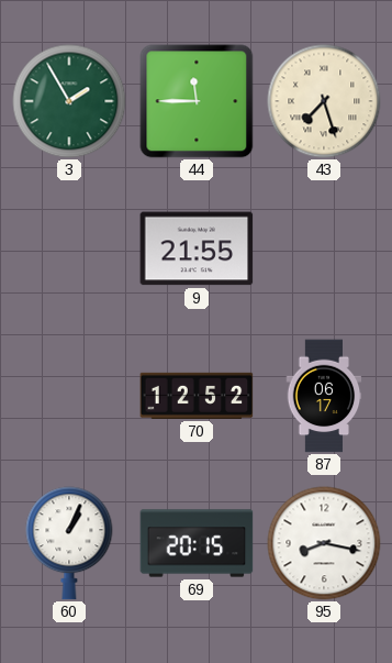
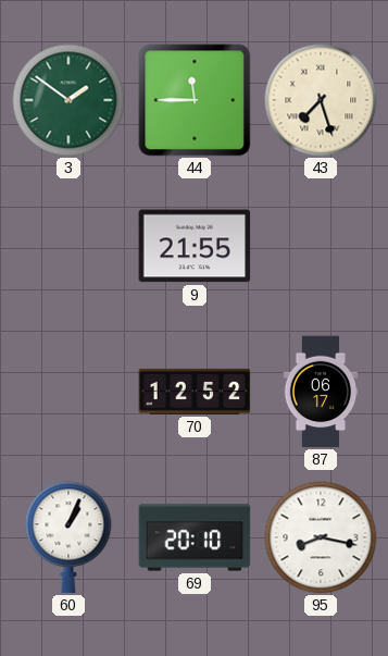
3: 1:55 -> 1:51
69: 20:15 -> 20:10
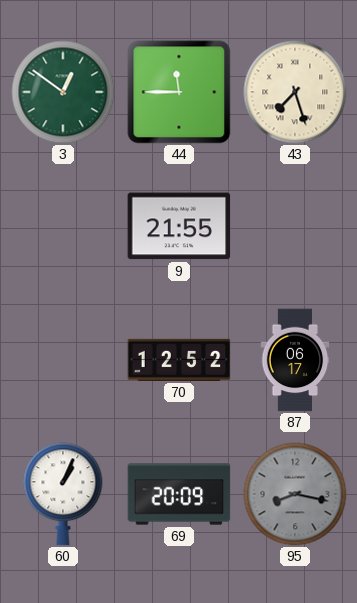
3: 1:51 -> 12:51
69: 20:10 -> 20:09
95 dial: white -> grey
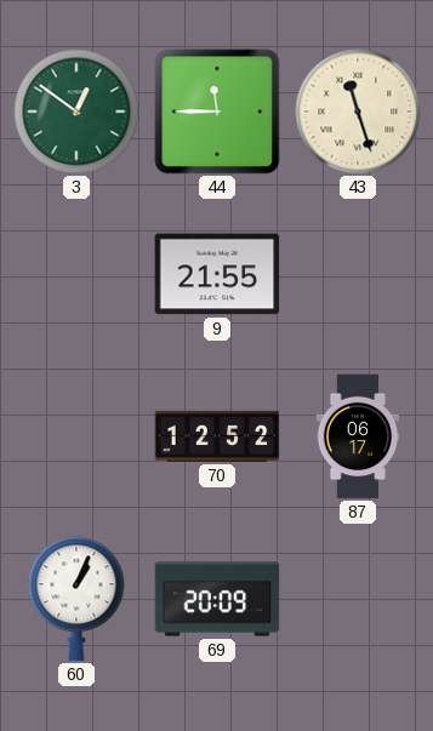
43: 7:27 -> 11:27
95: 8:17 -> none
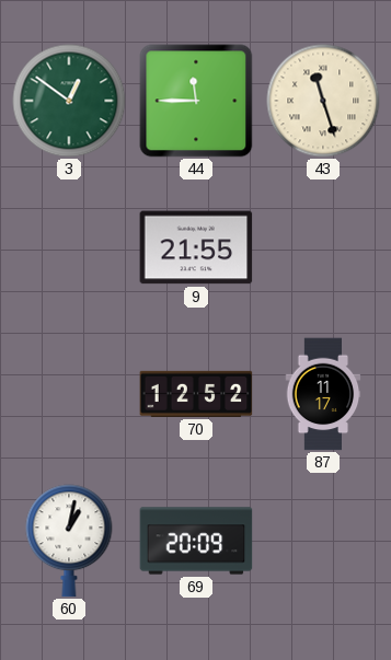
87: 06:17 -> 11:17
60: 1:04 -> 1:02
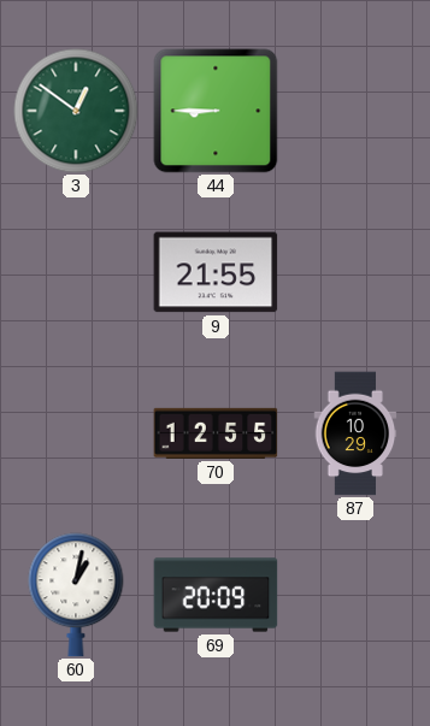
44: 11:45 -> 8:45
43: 11:27 -> none
70: 12:52 -> 12:55
87: 11:17 -> 10:29
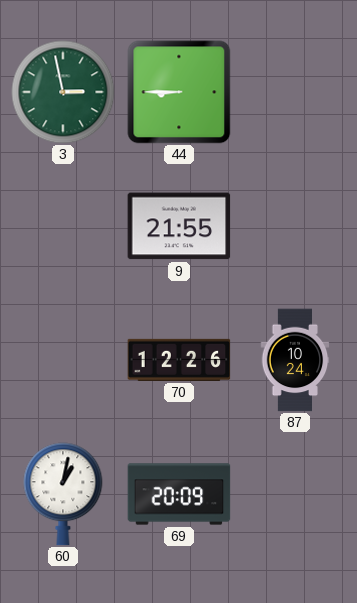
3: 12:51 -> 2:58
70: 12:55 -> 12:26
87: 10:29 -> 10:24
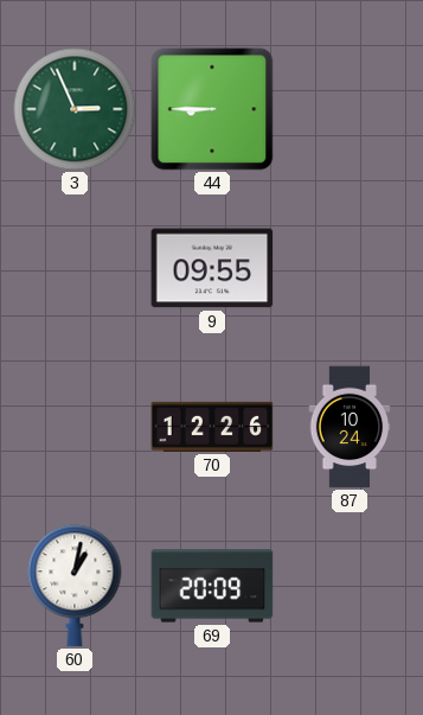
3: 2:58 -> 2:56
9: 21:55 -> 09:55
